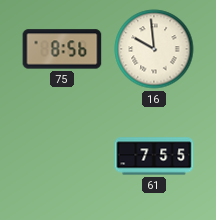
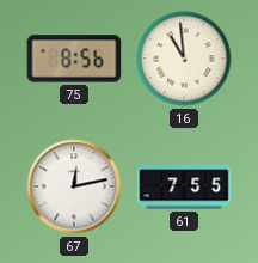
16: 9:59 -> 10:59
67: none -> 12:13
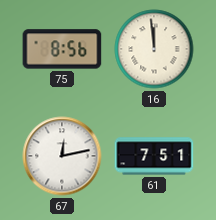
16: 10:59 -> 11:59
61: 7:55 -> 7:51
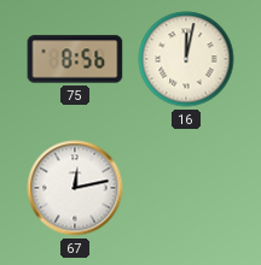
16: 11:59 -> 12:02
61: 7:51 -> none
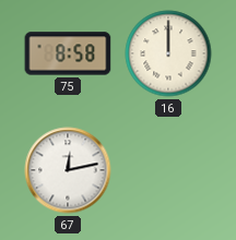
75: 8:56 -> 8:58
16: 12:02 -> 12:00
